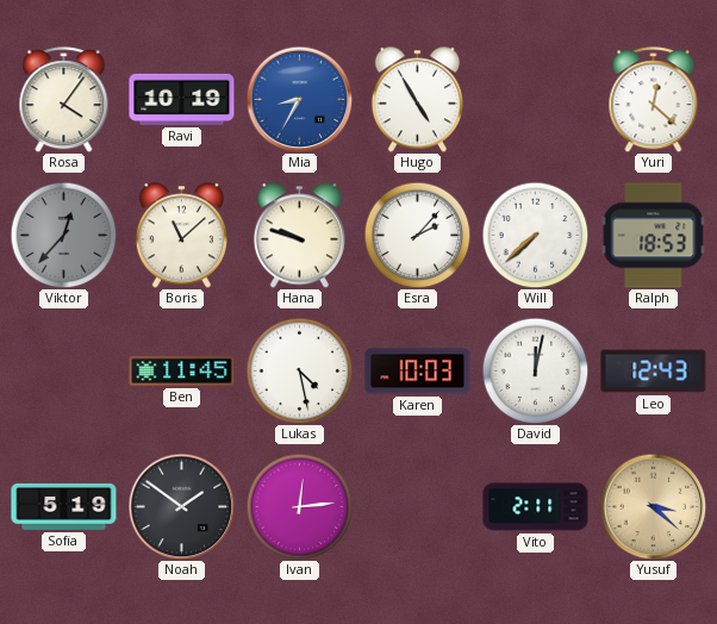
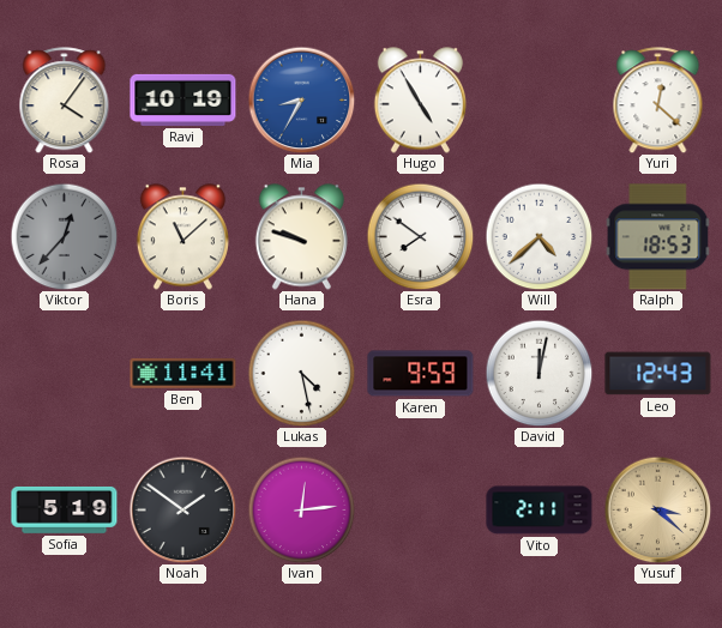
Esra: 2:07 -> 7:51
Will: 7:38 -> 4:38
Ben: 11:45 -> 11:41
Karen: 10:03 -> 9:59
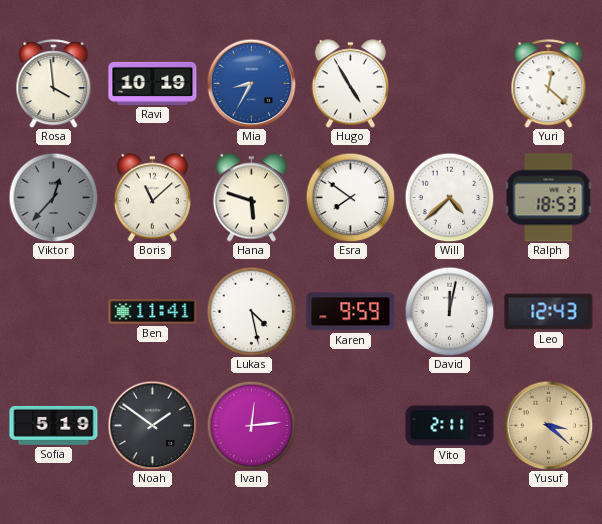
Rosa: 4:06 -> 3:59
Hana: 9:48 -> 5:48
